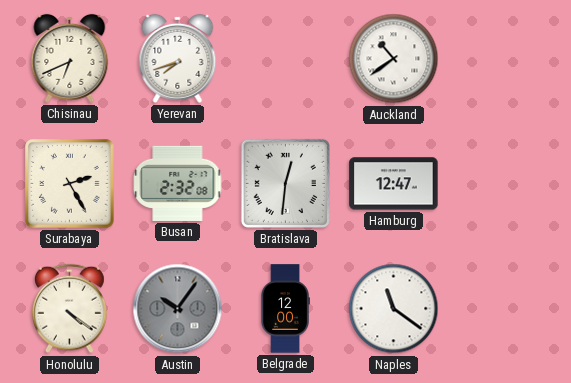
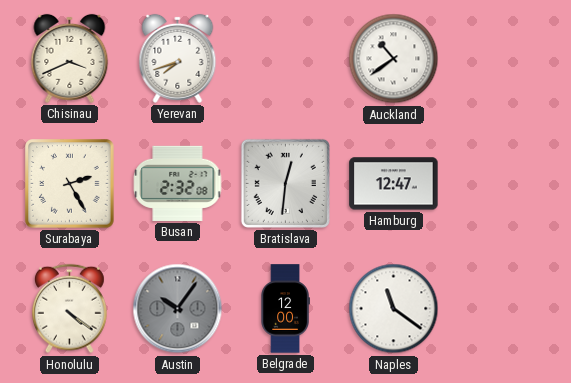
Chisinau: 6:41 -> 3:41
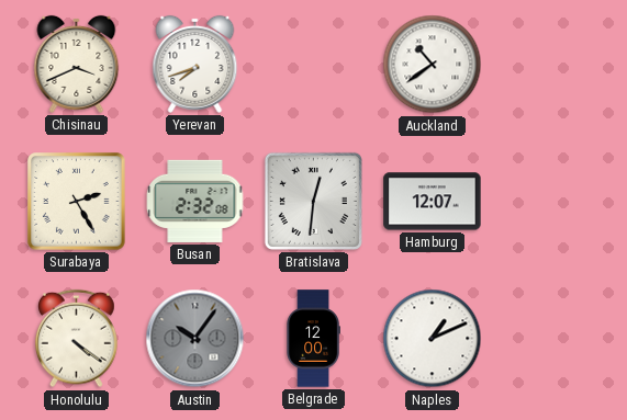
Hamburg: 12:47 -> 12:07
Naples: 11:21 -> 1:11
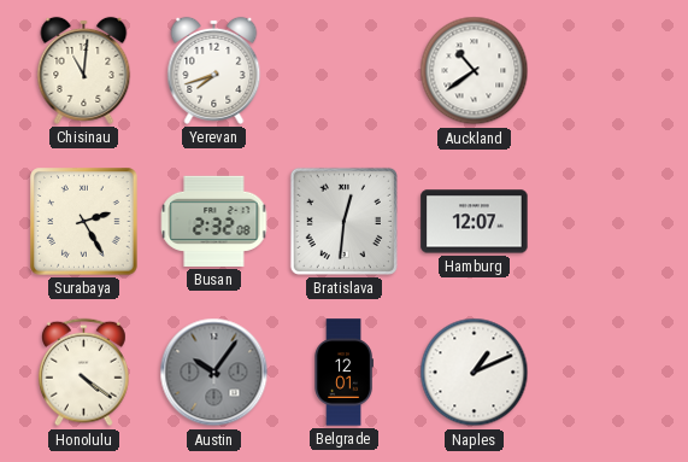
Chisinau: 3:41 -> 11:01
Belgrade: 12:00 -> 12:01
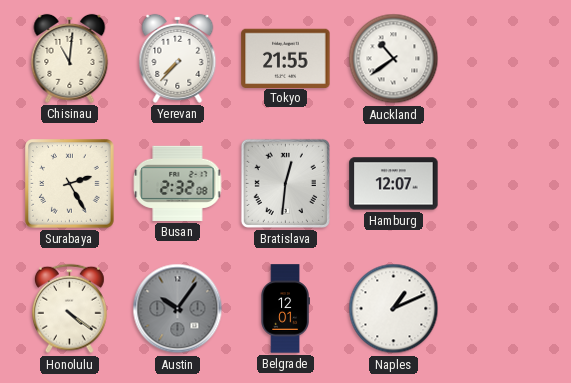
Yerevan: 7:42 -> 7:37
Tokyo: none -> 21:55
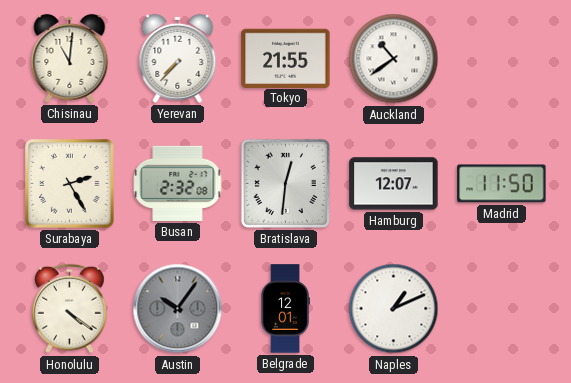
Madrid: none -> 11:50
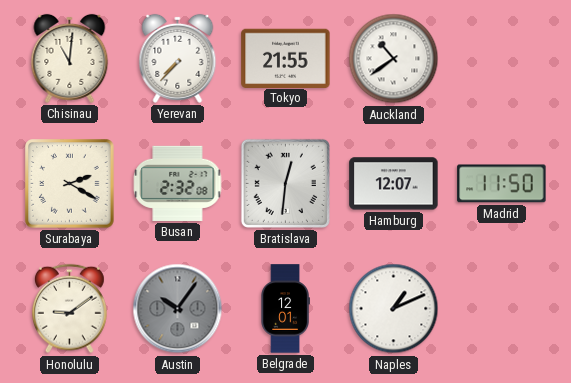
Surabaya: 2:25 -> 2:20
Honolulu: 4:21 -> 9:09
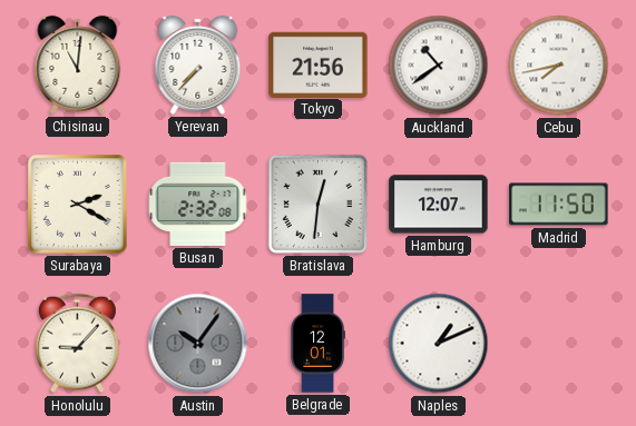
Tokyo: 21:55 -> 21:56
Cebu: none -> 7:43
Honolulu: 9:09 -> 9:07
